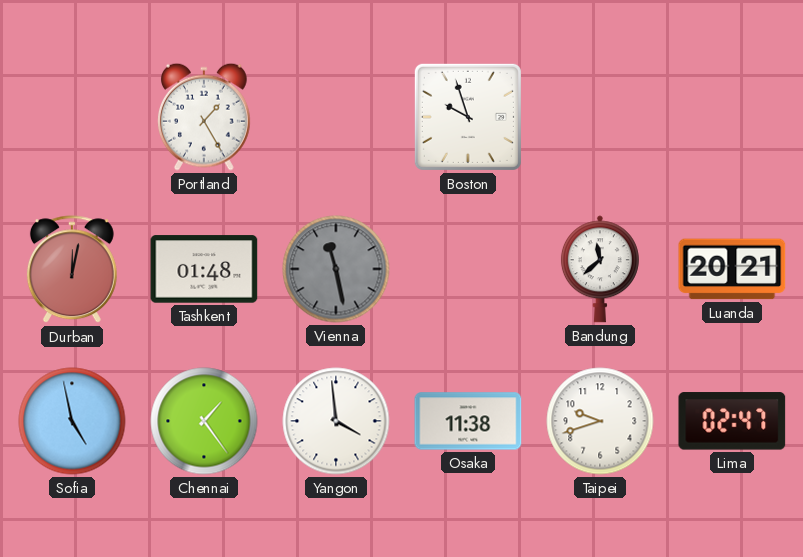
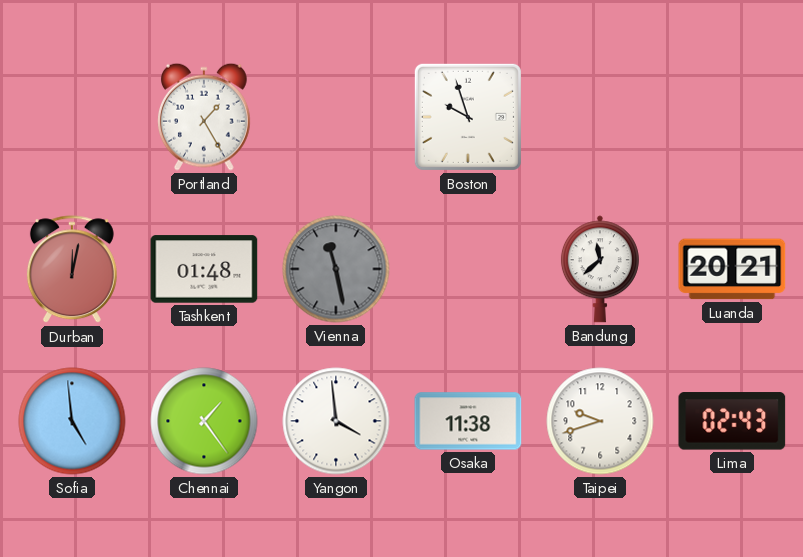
Sofia: 4:58 -> 4:59
Lima: 02:47 -> 02:43
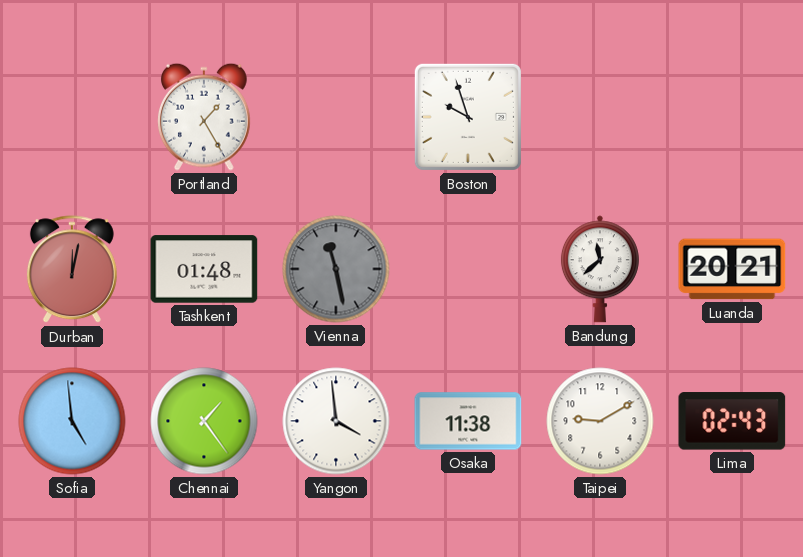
Taipei: 9:42 -> 9:10
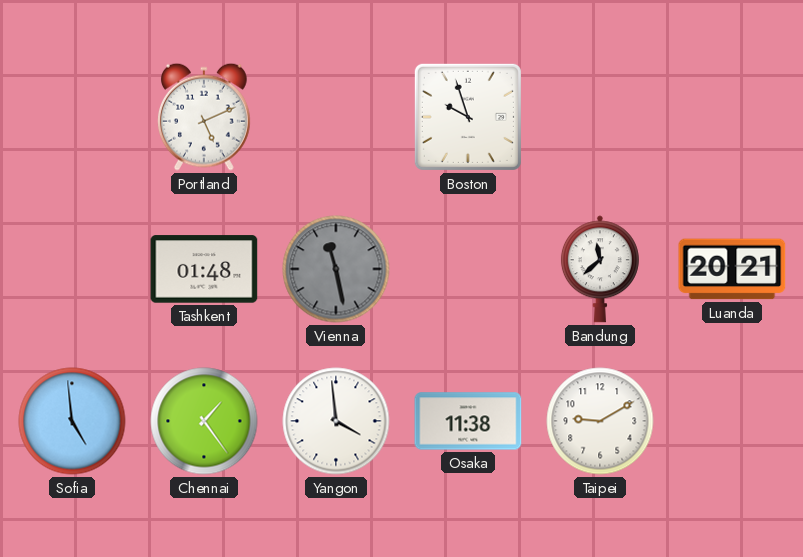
Portland: 1:25 -> 5:11
Durban: 12:02 -> none
Lima: 02:43 -> none
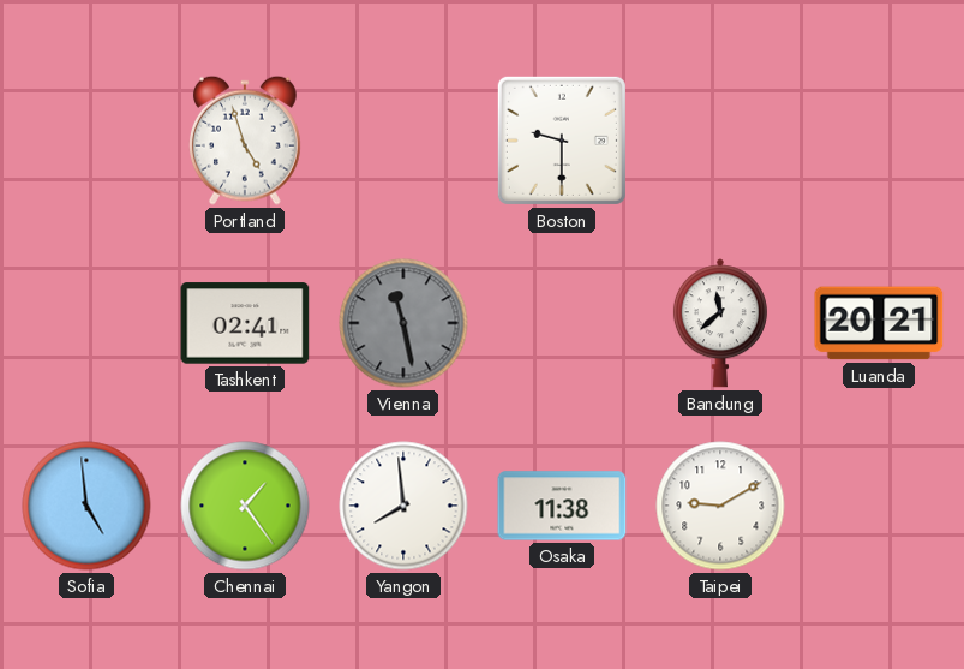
Portland: 5:11 -> 4:57
Boston: 9:57 -> 9:30
Tashkent: 01:48 -> 02:41
Yangon: 3:59 -> 7:59
